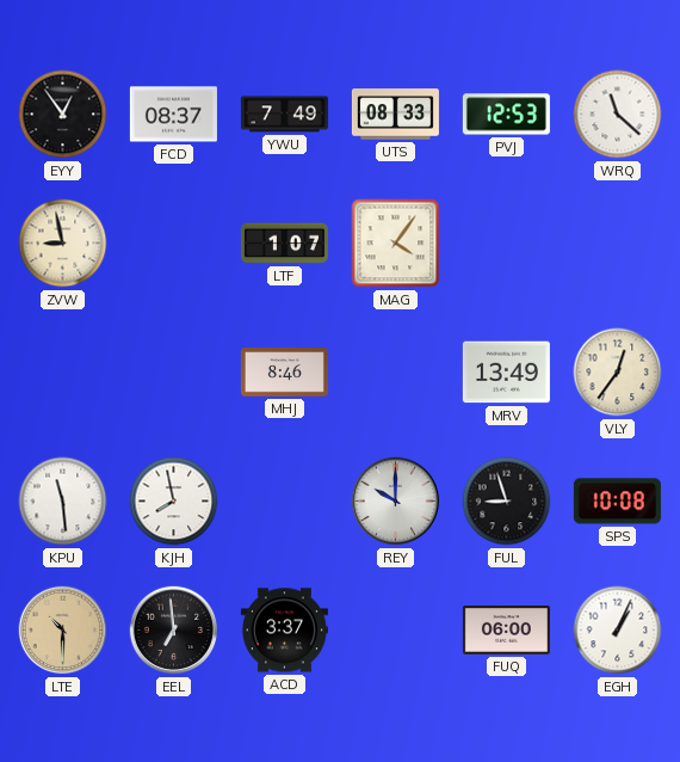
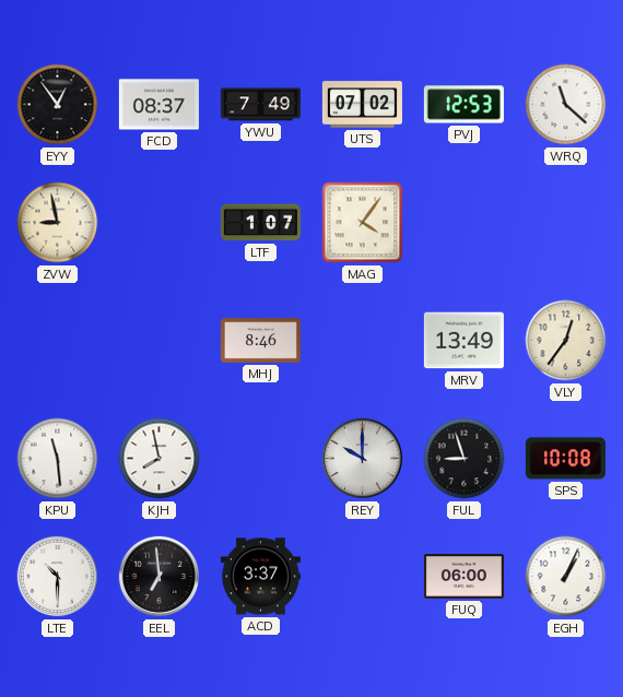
UTS: 08:33 -> 07:02
LTE dial: champagne -> white
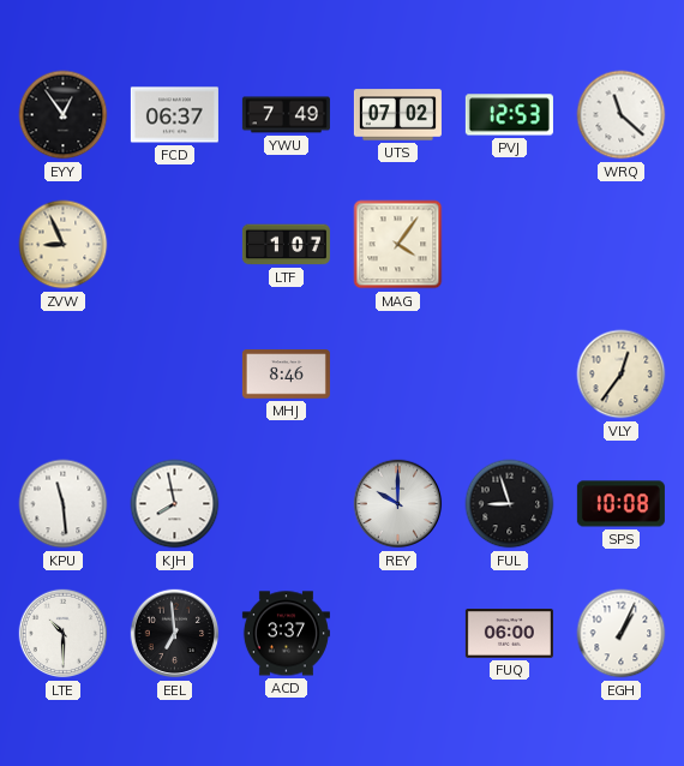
FCD: 08:37 -> 06:37
ZVW: 8:58 -> 8:56
MRV: 13:49 -> none
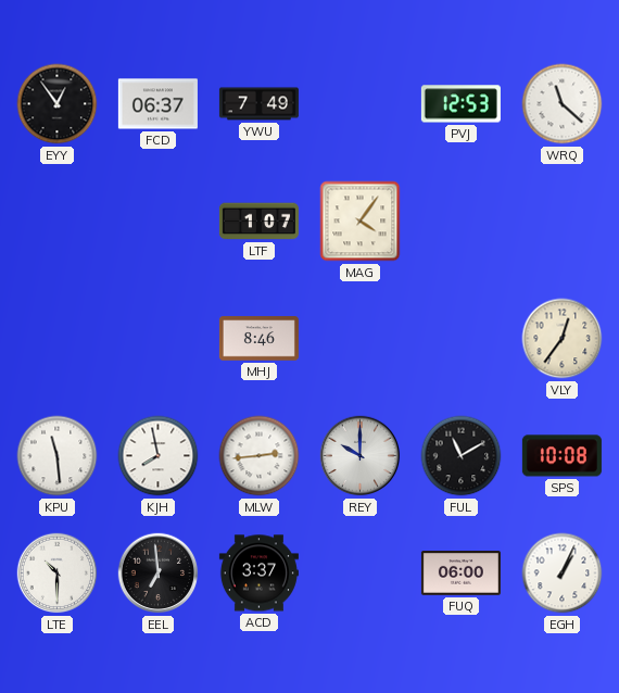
UTS: 07:02 -> none
ZVW: 8:56 -> none
MLW: none -> 2:44
FUL: 8:57 -> 11:10
